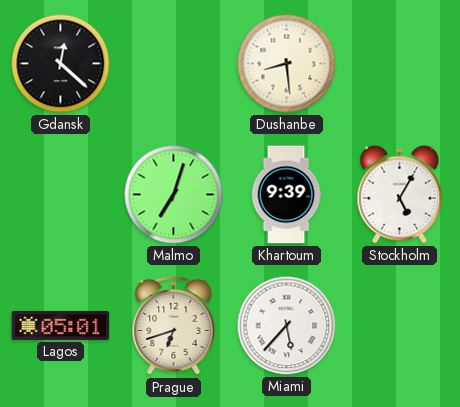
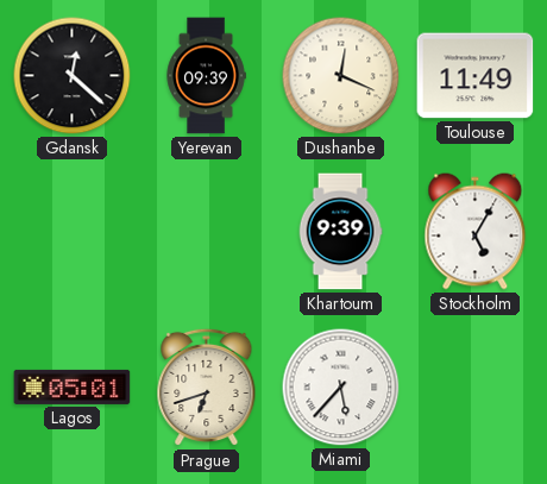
Yerevan: none -> 09:39
Dushanbe: 8:29 -> 12:19
Toulouse: none -> 11:49
Malmo: 7:03 -> none
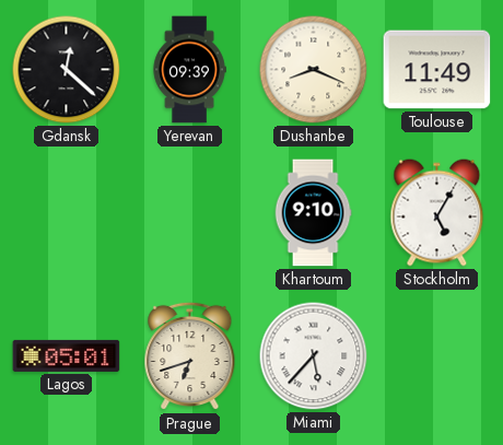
Dushanbe: 12:19 -> 8:19
Khartoum: 9:39 -> 9:10
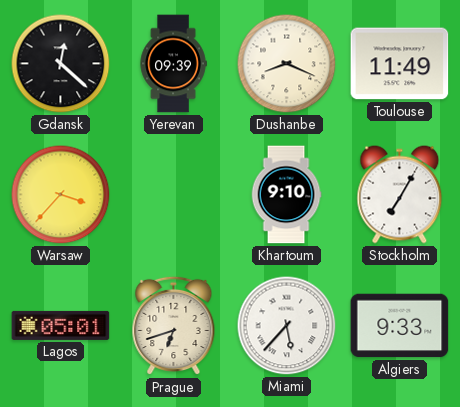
Warsaw: none -> 3:37
Stockholm: 5:05 -> 7:05
Algiers: none -> 9:33
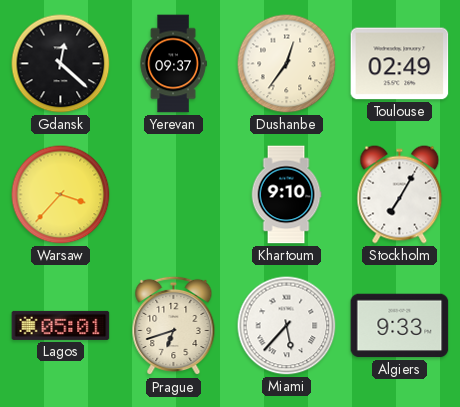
Yerevan: 09:39 -> 09:37
Dushanbe: 8:19 -> 12:36
Toulouse: 11:49 -> 02:49
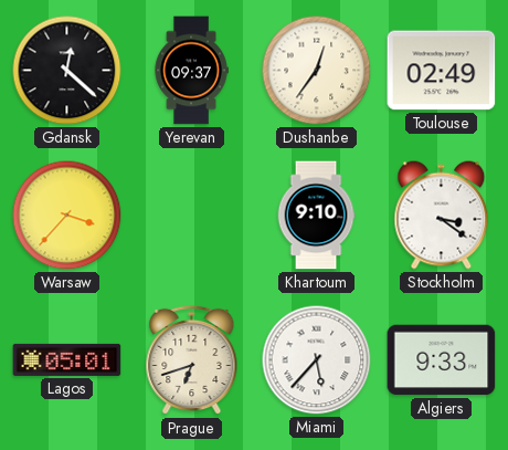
Stockholm: 7:05 -> 3:21
